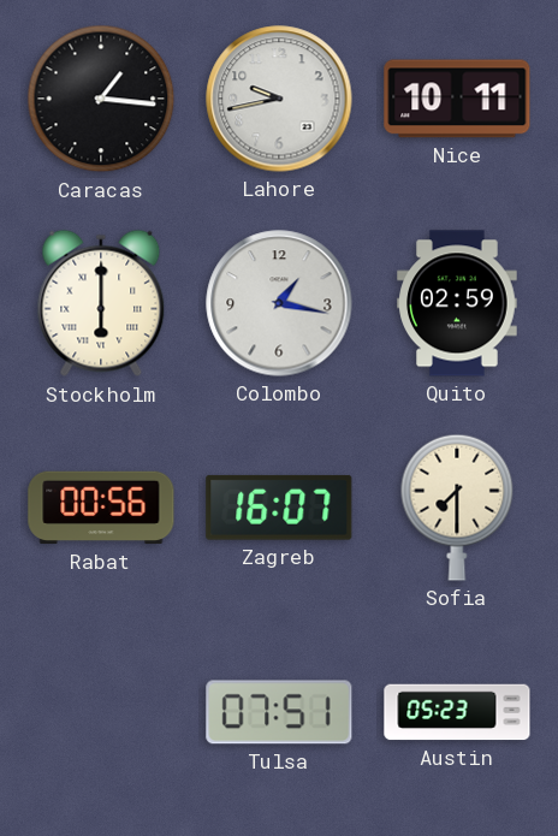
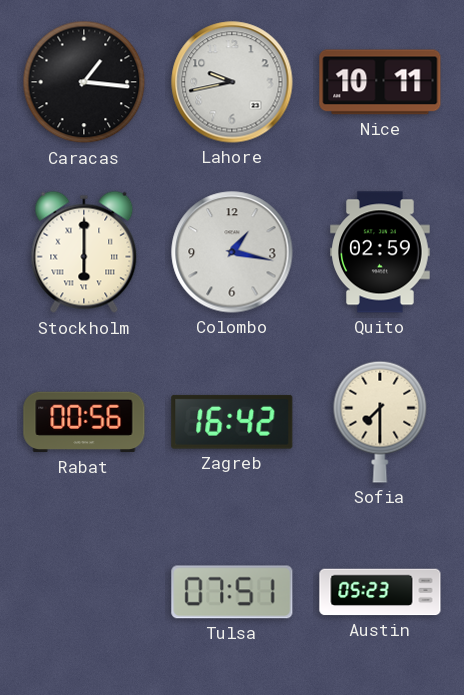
Zagreb: 16:07 -> 16:42
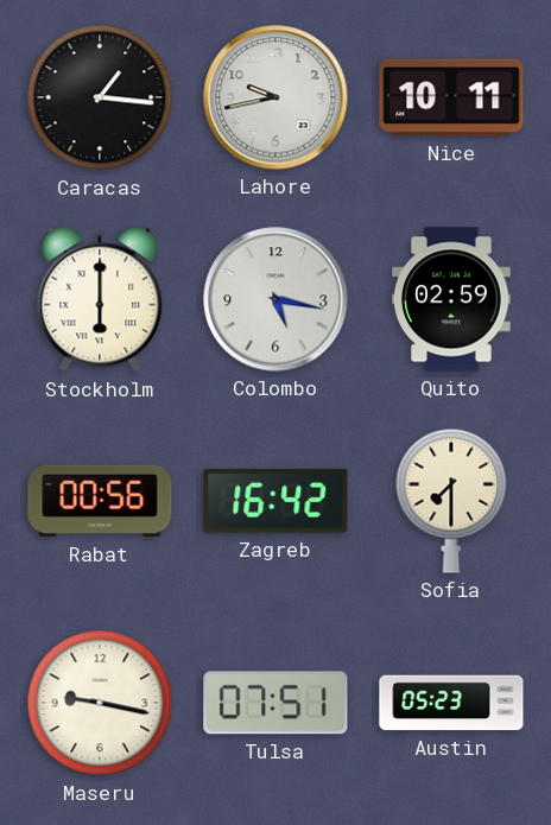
Colombo: 1:17 -> 5:17
Maseru: none -> 9:17
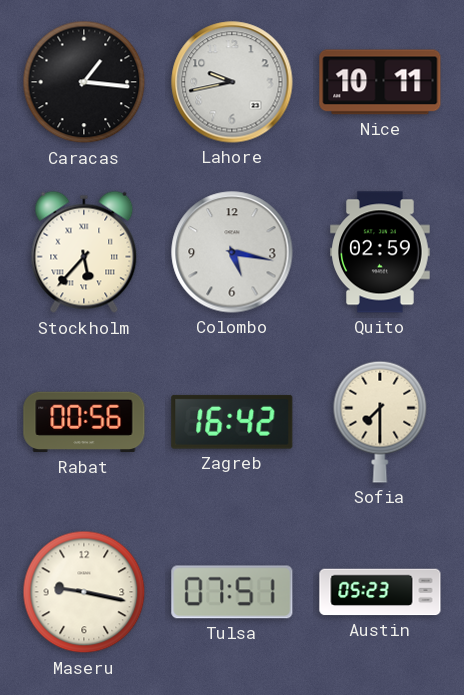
Stockholm: 6:00 -> 5:37
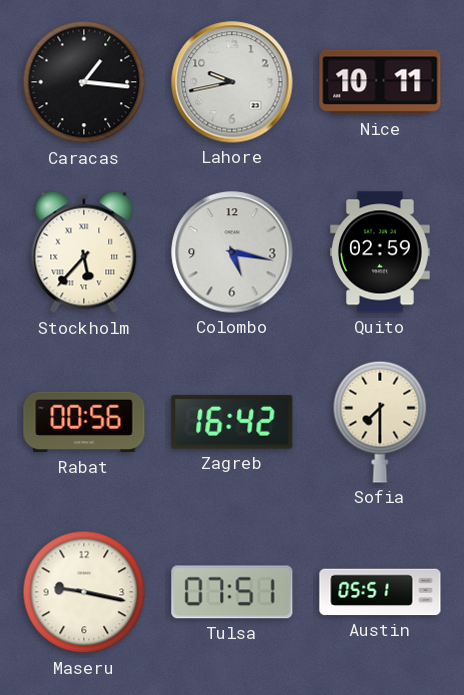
Austin: 05:23 -> 05:51
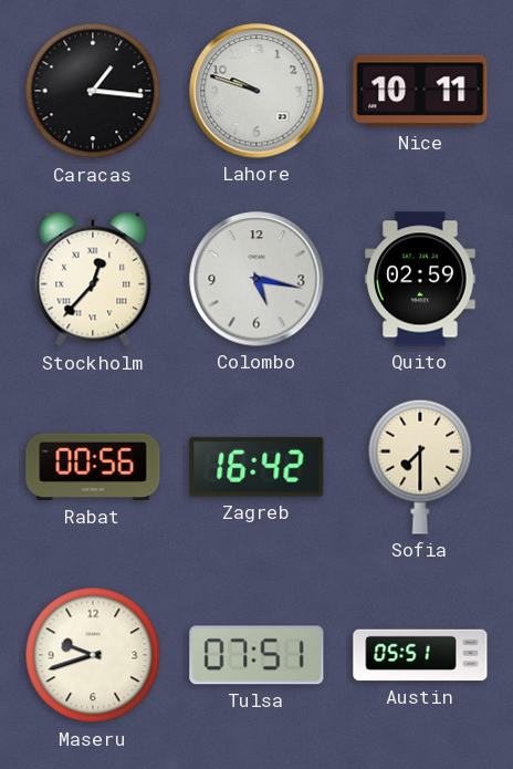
Lahore: 9:43 -> 9:48
Stockholm: 5:37 -> 12:37
Maseru: 9:17 -> 9:42
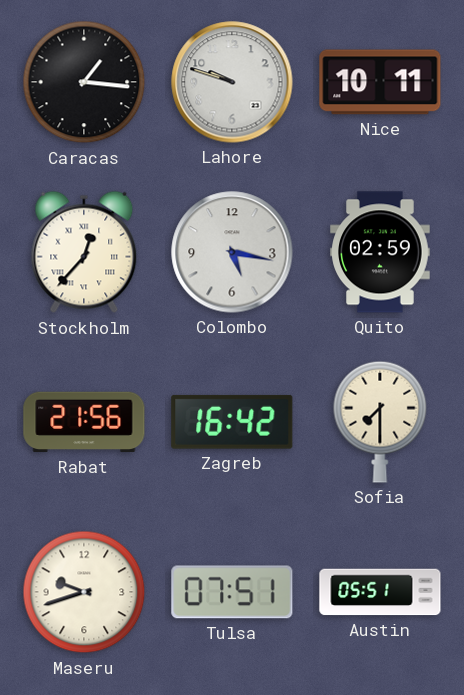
Rabat: 00:56 -> 21:56
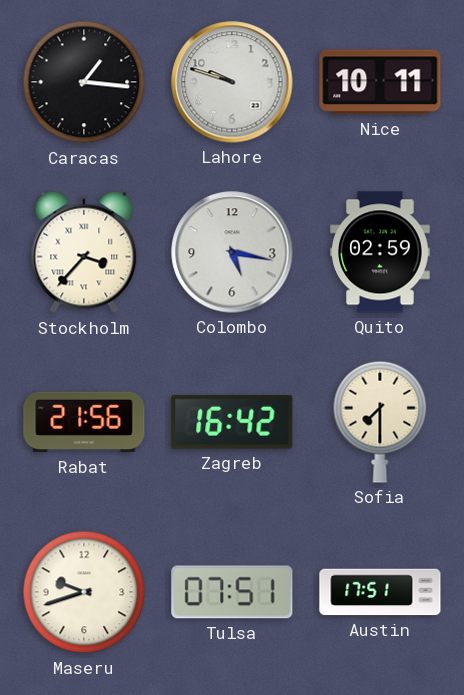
Stockholm: 12:37 -> 3:37
Austin: 05:51 -> 17:51
